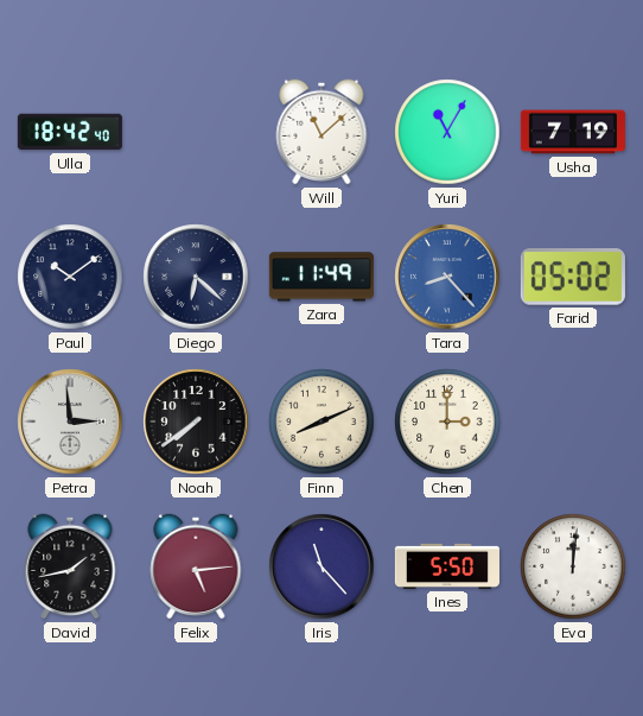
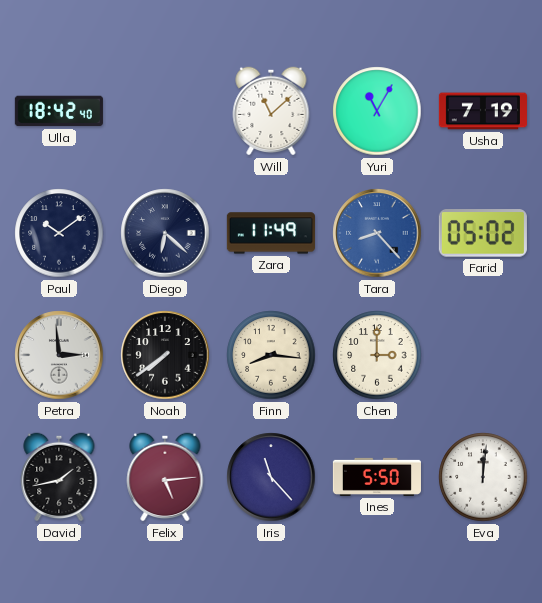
Finn: 8:11 -> 8:16
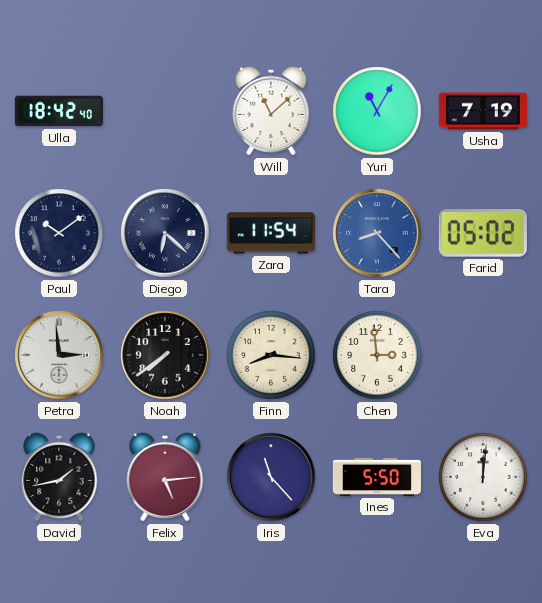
Zara: 11:49 -> 11:54
Chen: 3:00 -> 2:59
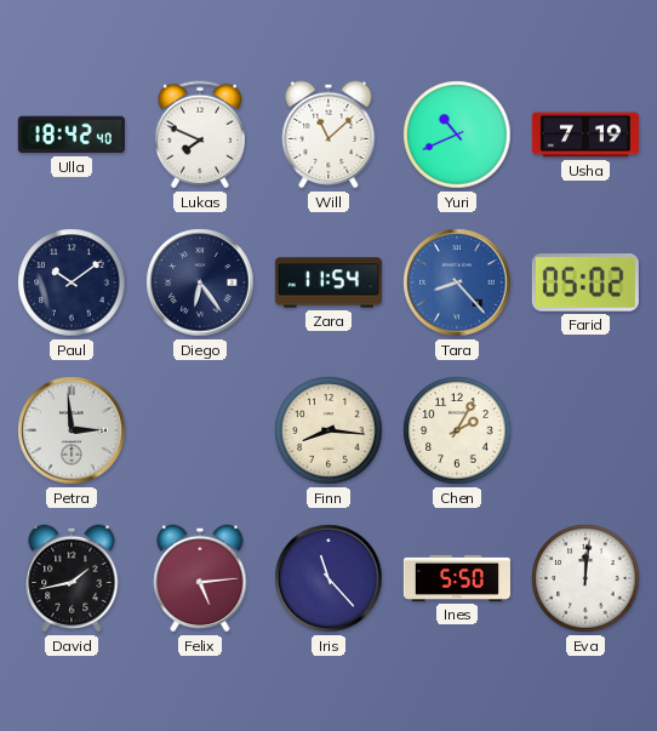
Lukas: none -> 7:49
Yuri: 11:05 -> 10:41
Diego: 6:22 -> 6:24
Noah: 7:39 -> none
Chen: 2:59 -> 2:05
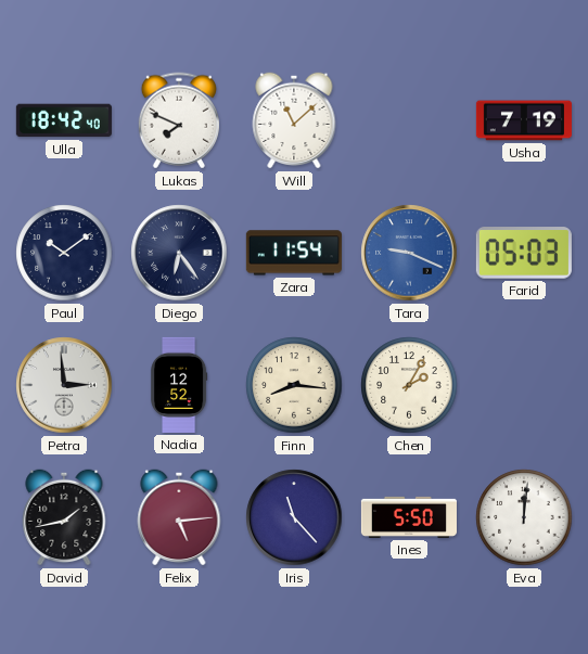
Yuri: 10:41 -> none
Tara: 8:23 -> 9:19
Farid: 05:02 -> 05:03
Nadia: none -> 12:52
